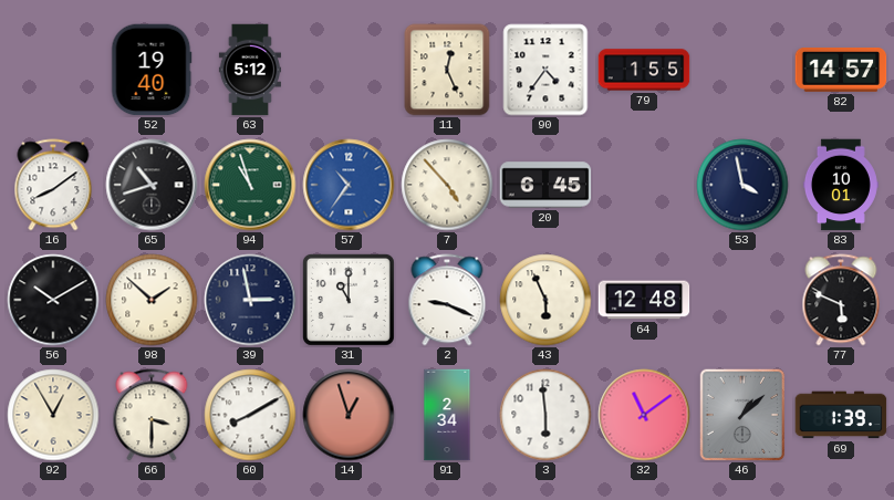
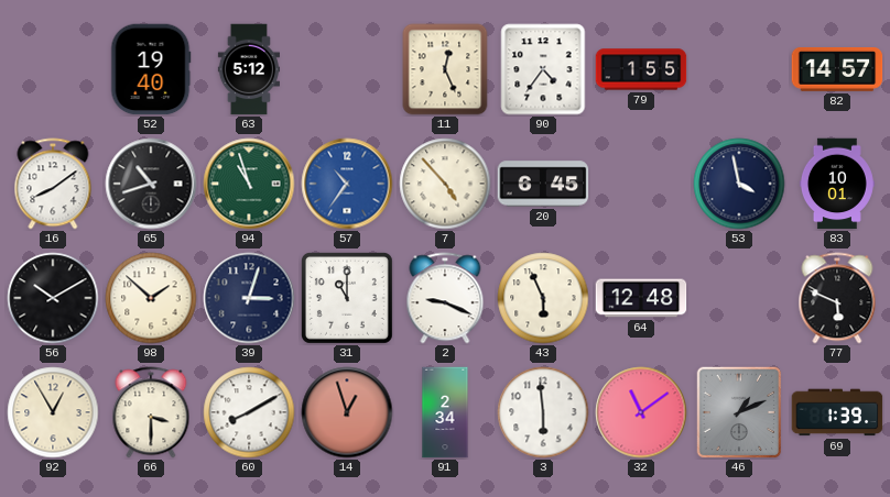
39: 2:58 -> 3:03
46: 1:08 -> 1:11
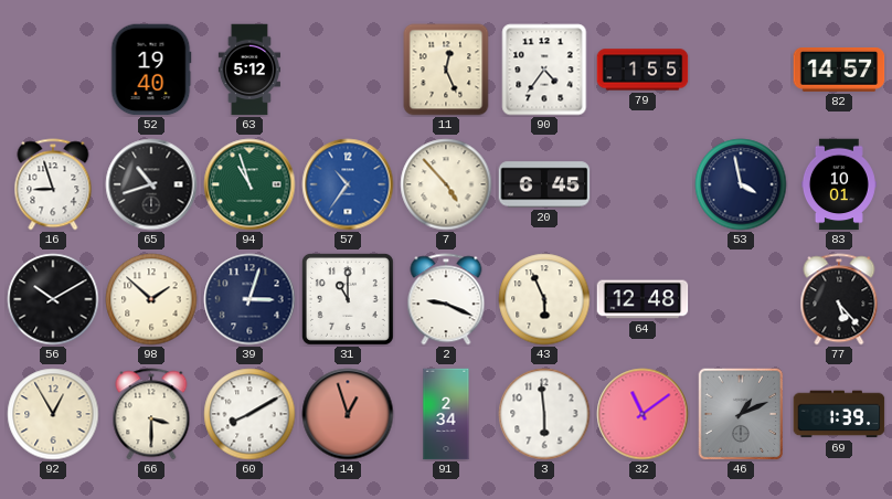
16: 8:09 -> 8:57
77: 5:49 -> 5:23
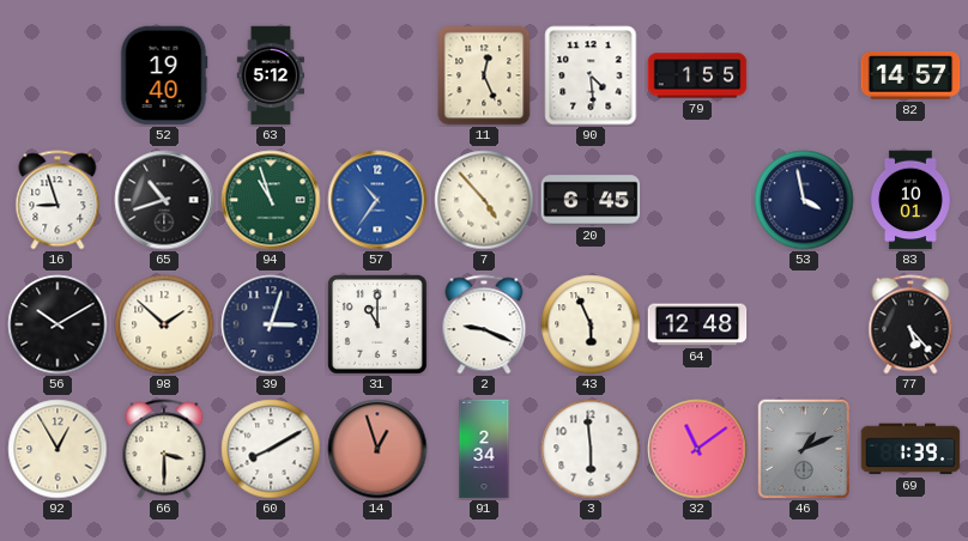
90: 4:36 -> 4:29
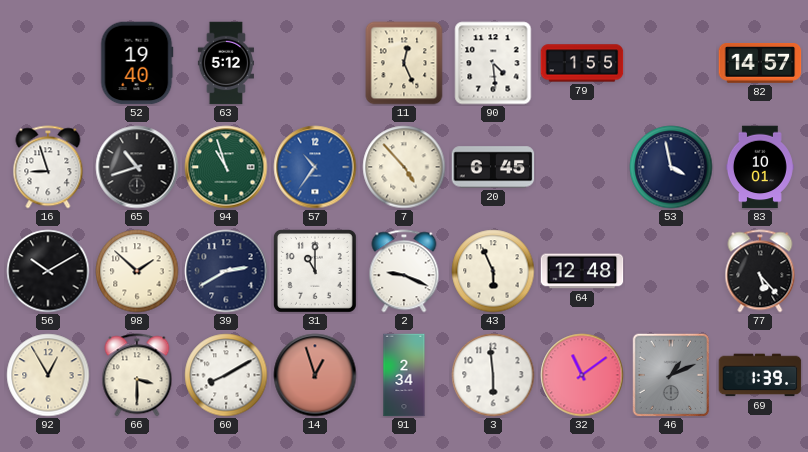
39: 3:03 -> 2:40
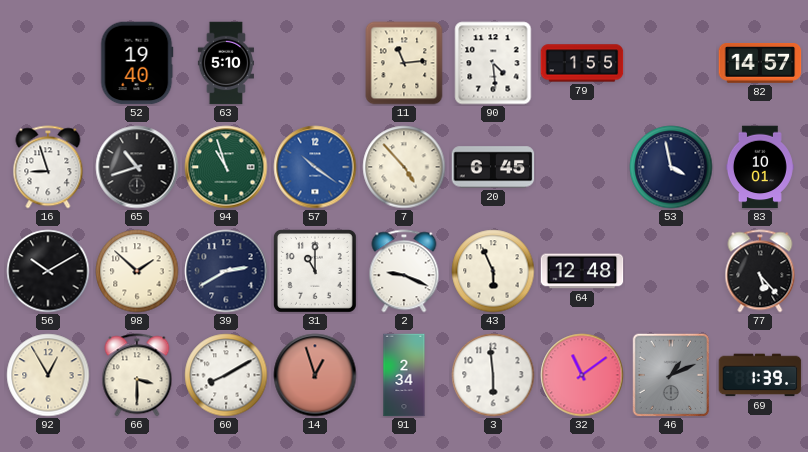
63: 5:12 -> 5:10
11: 12:26 -> 11:14
57: 10:36 -> 10:21
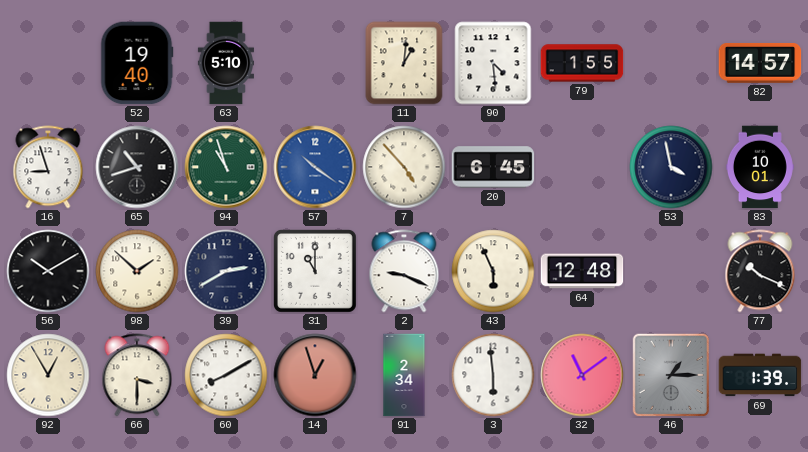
11: 11:14 -> 1:01
77: 5:23 -> 10:19
46: 1:11 -> 1:15
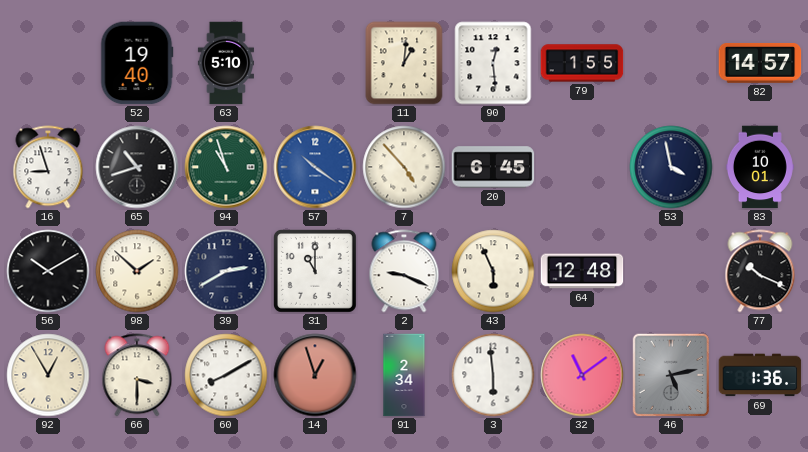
90: 4:29 -> 12:29
46: 1:15 -> 5:13
69: 1:39 -> 1:36
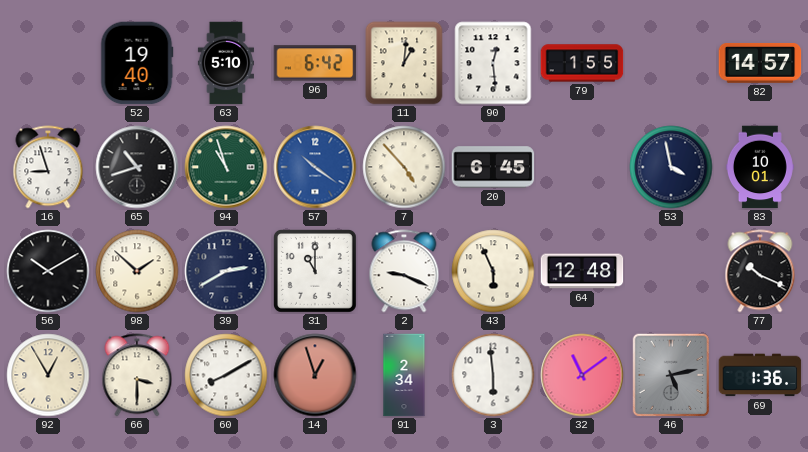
96: none -> 6:42
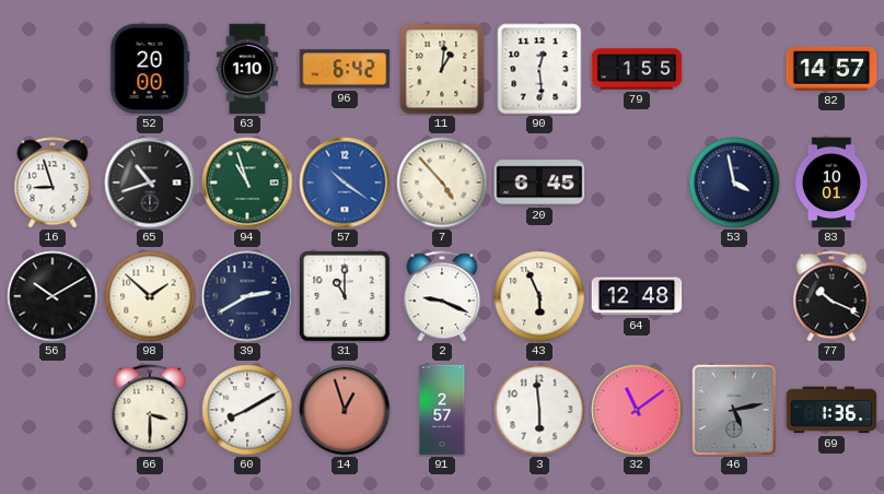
52: 19:40 -> 20:00
63: 5:10 -> 1:10
92: 12:55 -> none
91: 2:34 -> 2:57
